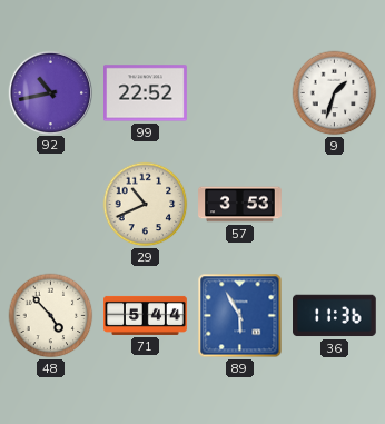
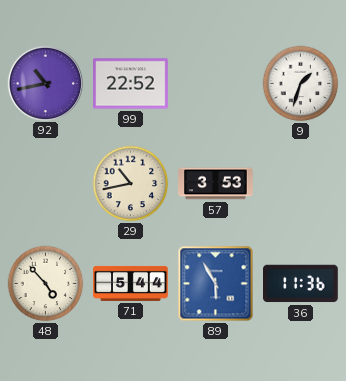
29: 10:41 -> 10:43
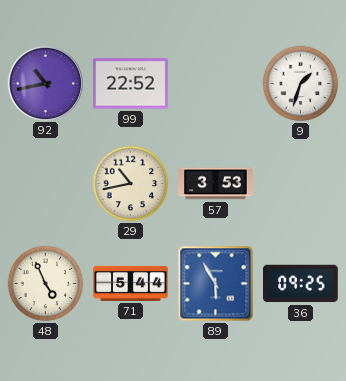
48: 4:53 -> 4:56
36: 11:36 -> 09:25
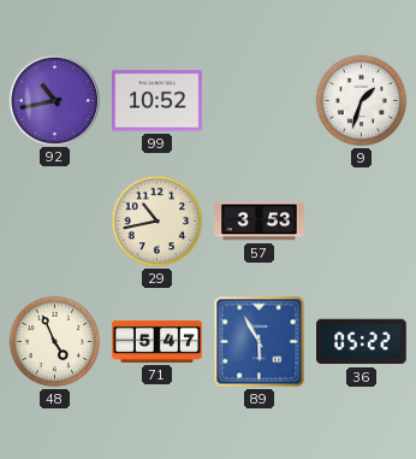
99: 22:52 -> 10:52
71: 5:44 -> 5:47
36: 09:25 -> 05:22
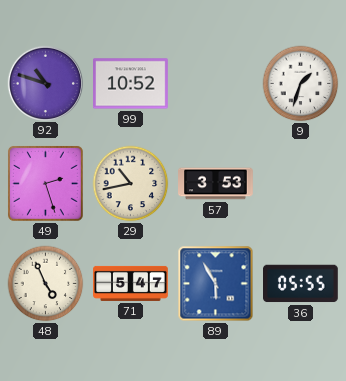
92: 10:43 -> 10:48
49: none -> 2:27
36: 05:22 -> 05:55
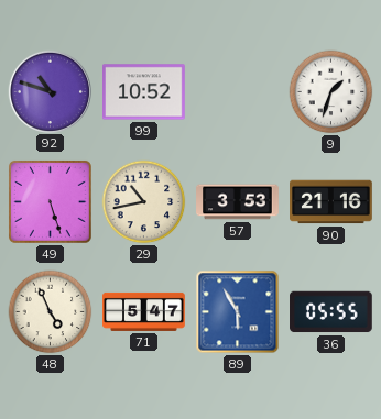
49: 2:27 -> 5:27
90: none -> 21:16
